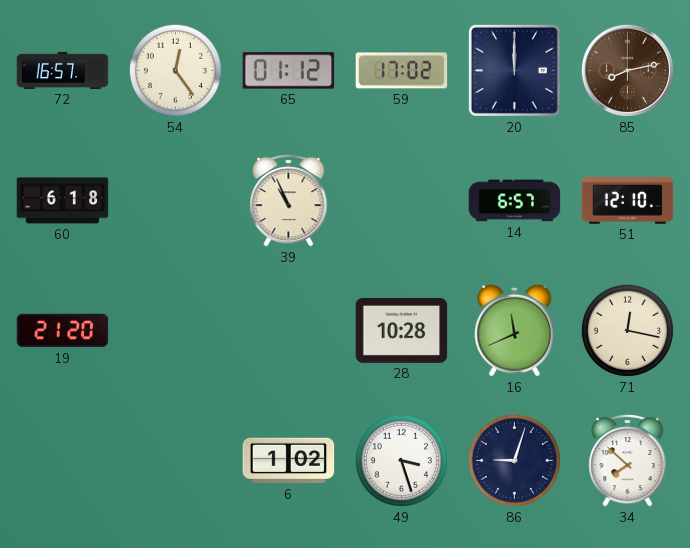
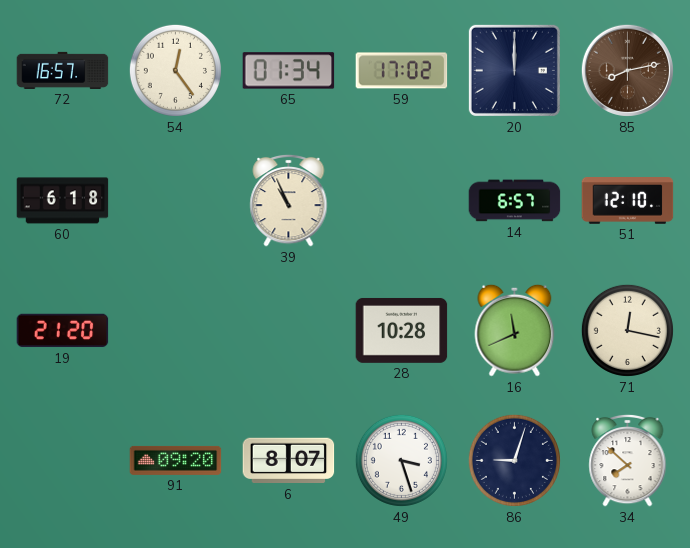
65: 01:12 -> 01:34
91: none -> 09:20
6: 1:02 -> 8:07
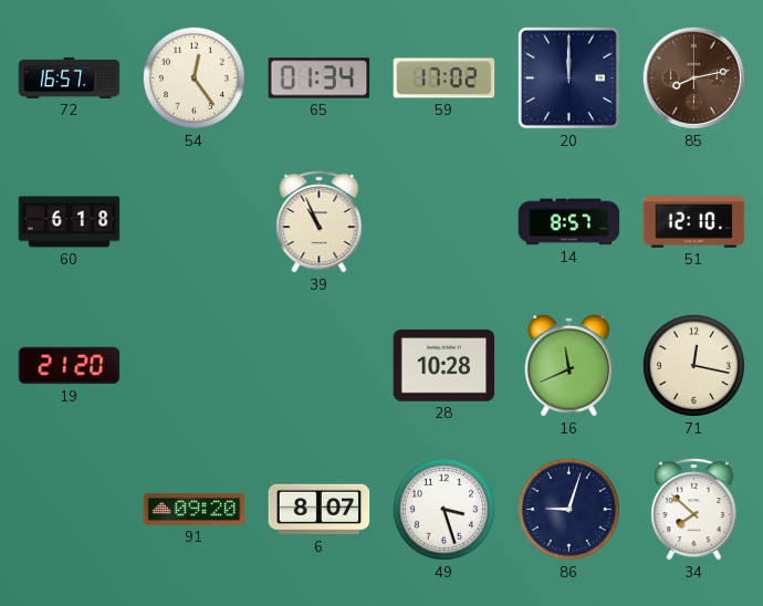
14: 6:57 -> 8:57
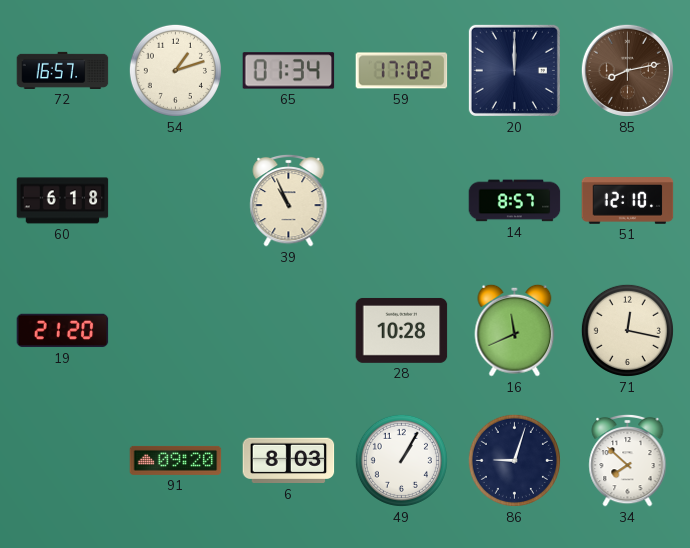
54: 12:24 -> 1:12
6: 8:07 -> 8:03
49: 3:27 -> 1:05
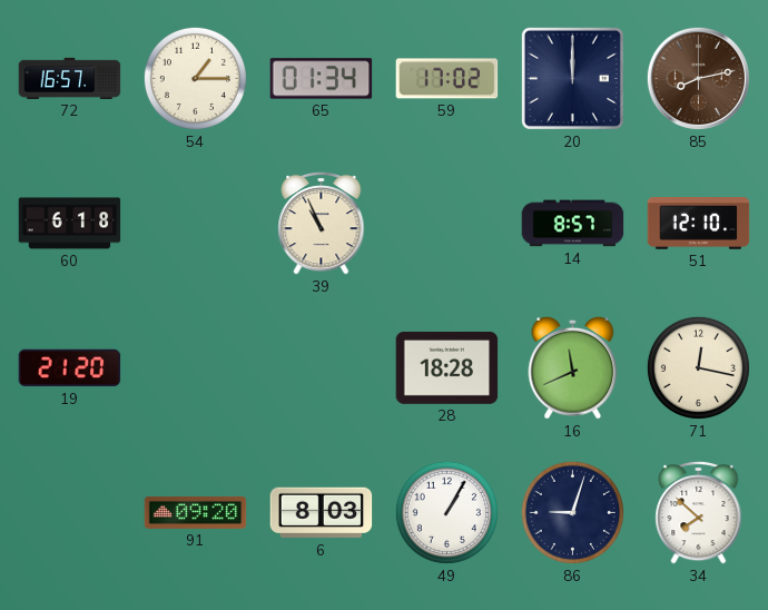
54: 1:12 -> 1:15
28: 10:28 -> 18:28
